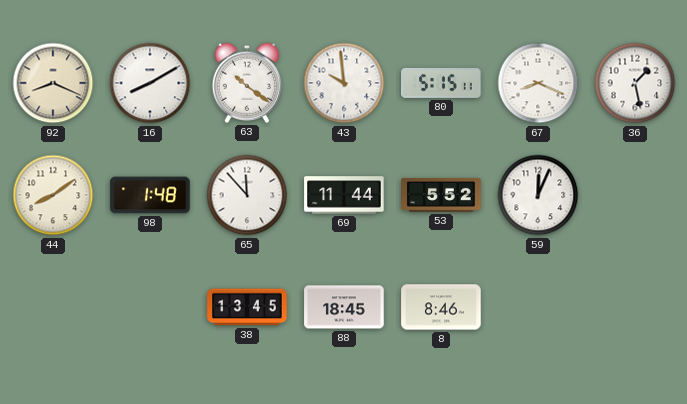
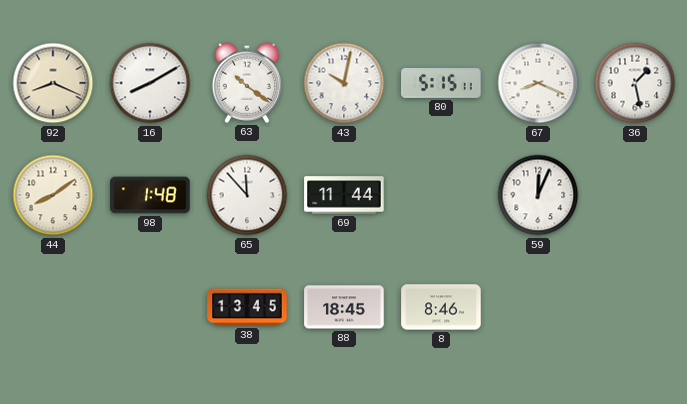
43: 9:59 -> 10:02
53: 5:52 -> none
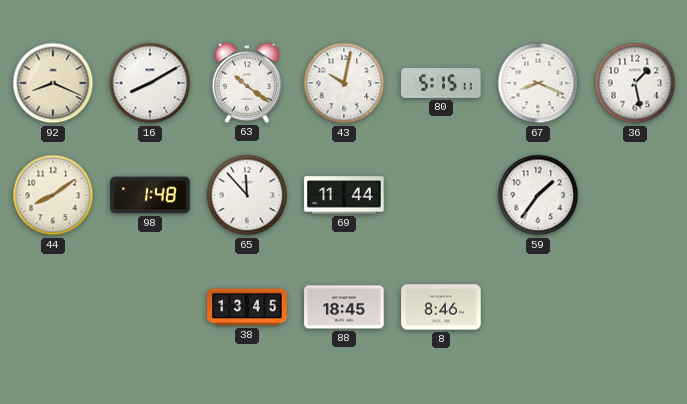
59: 12:04 -> 1:36
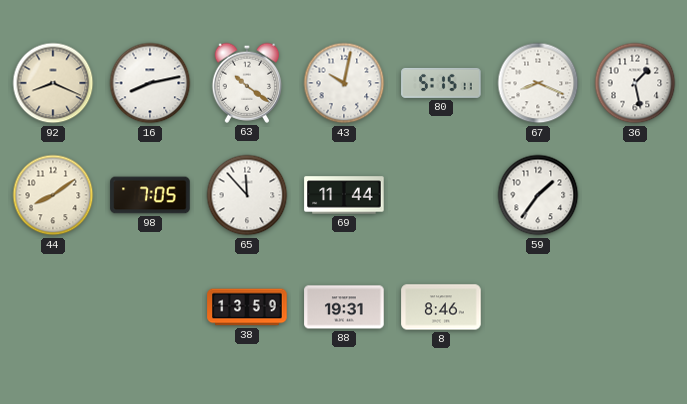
16: 8:10 -> 8:13
98: 1:48 -> 7:05
38: 13:45 -> 13:59
88: 18:45 -> 19:31
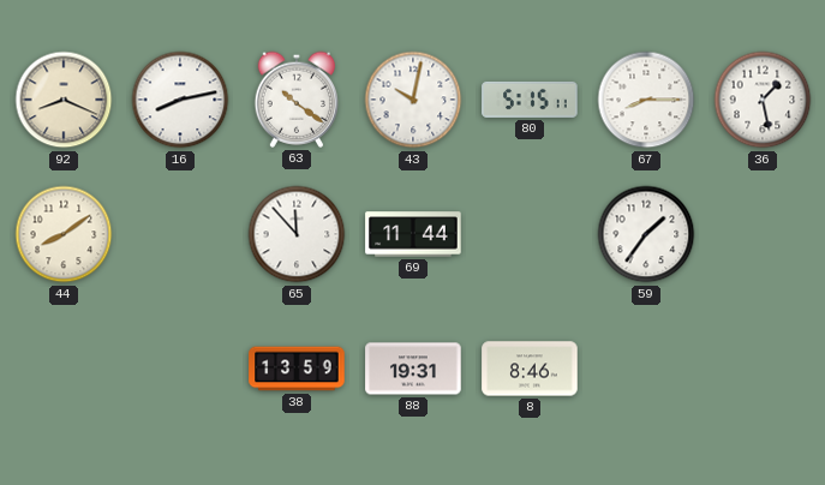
67: 8:19 -> 8:15
98: 7:05 -> none
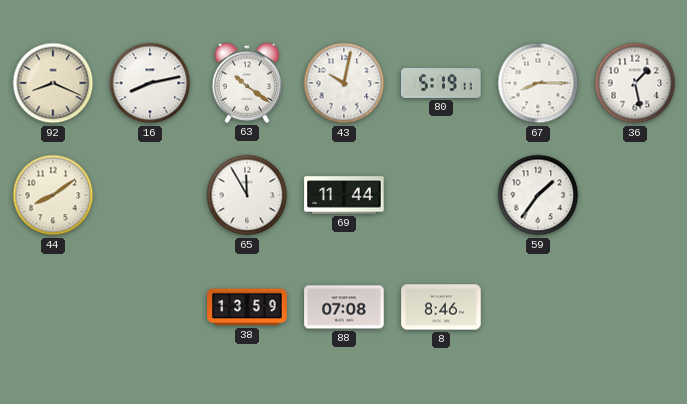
80: 5:15 -> 5:19
65: 11:53 -> 11:55
88: 19:31 -> 07:08
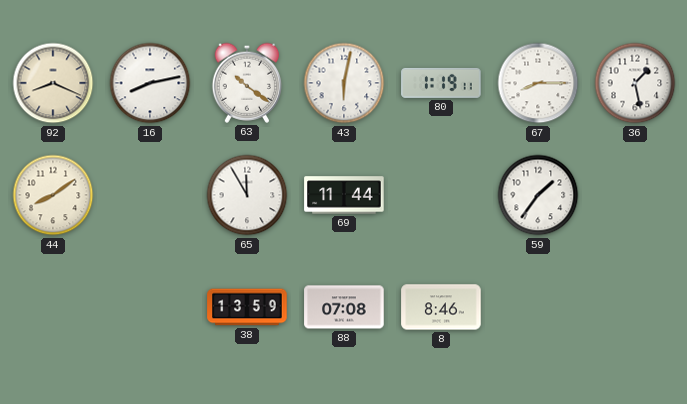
43: 10:02 -> 6:02
80: 5:19 -> 1:19
